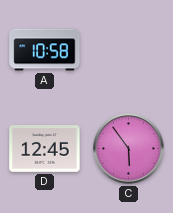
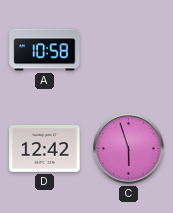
D: 12:45 -> 12:42
C: 5:54 -> 5:57
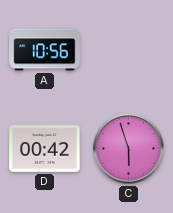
A: 10:58 -> 10:56
D: 12:42 -> 00:42
